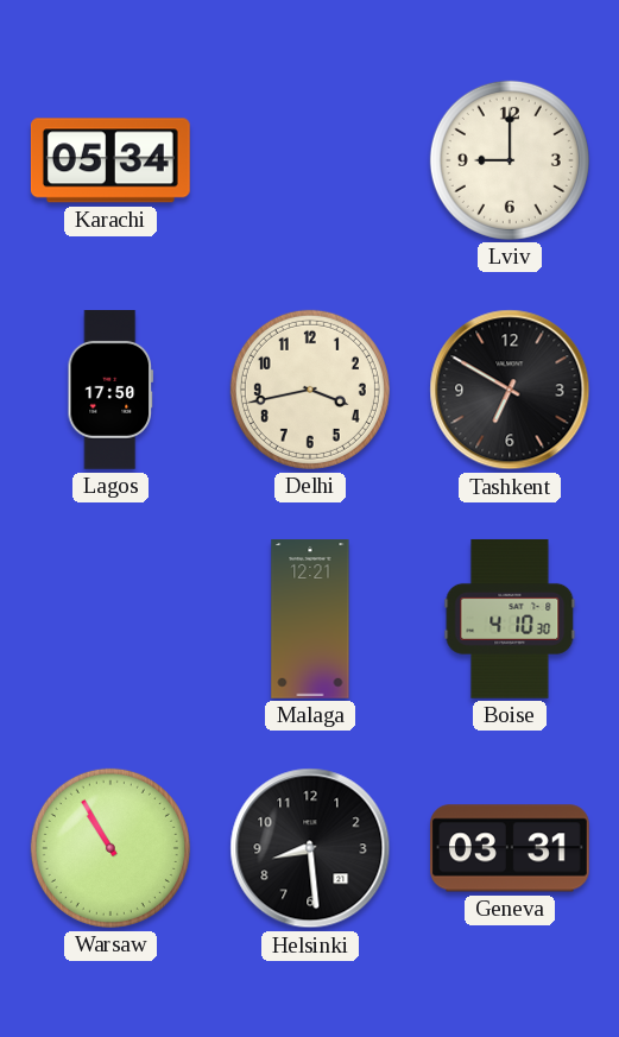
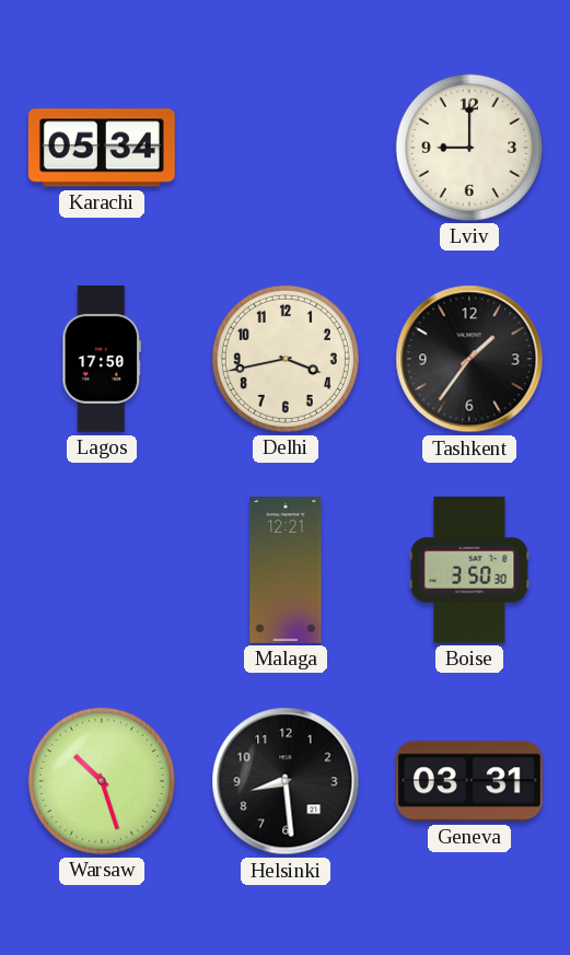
Tashkent: 6:50 -> 1:36
Boise: 4:10 -> 3:50
Warsaw: 10:55 -> 10:27
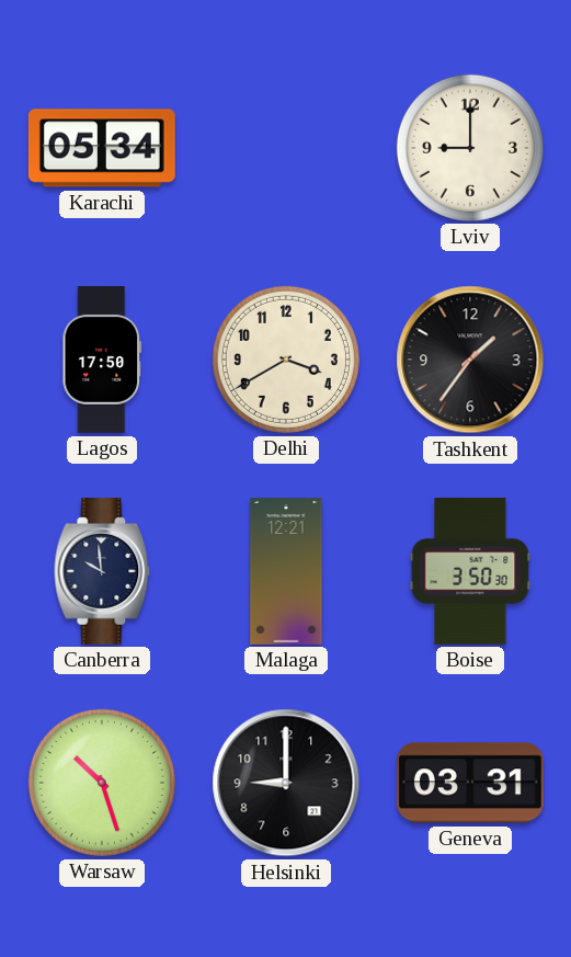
Delhi: 3:43 -> 3:40
Canberra: none -> 9:59
Helsinki: 8:29 -> 9:00
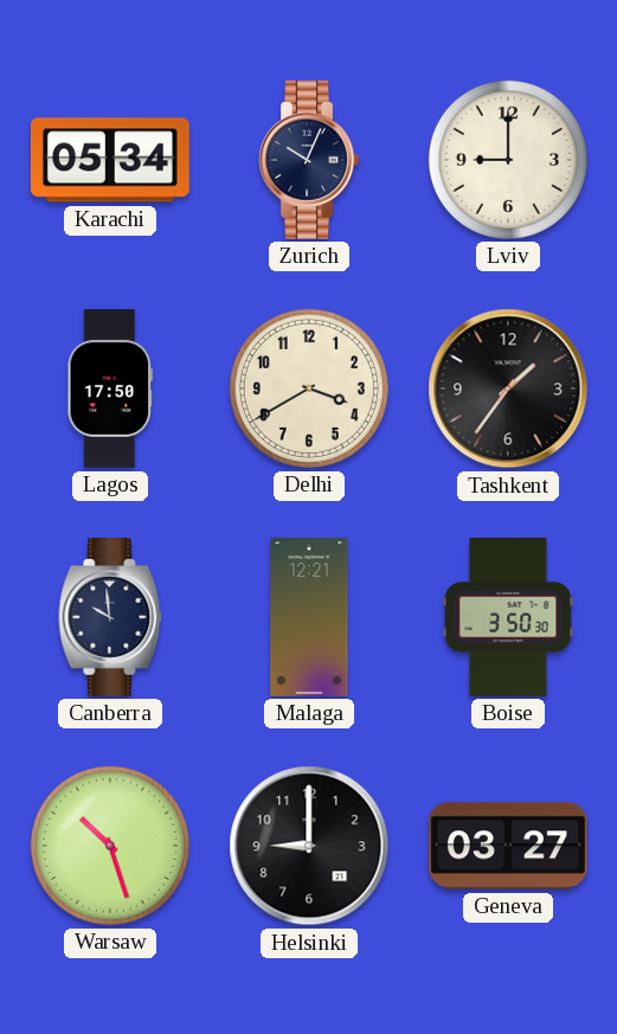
Zurich: none -> 10:04
Geneva: 03:31 -> 03:27
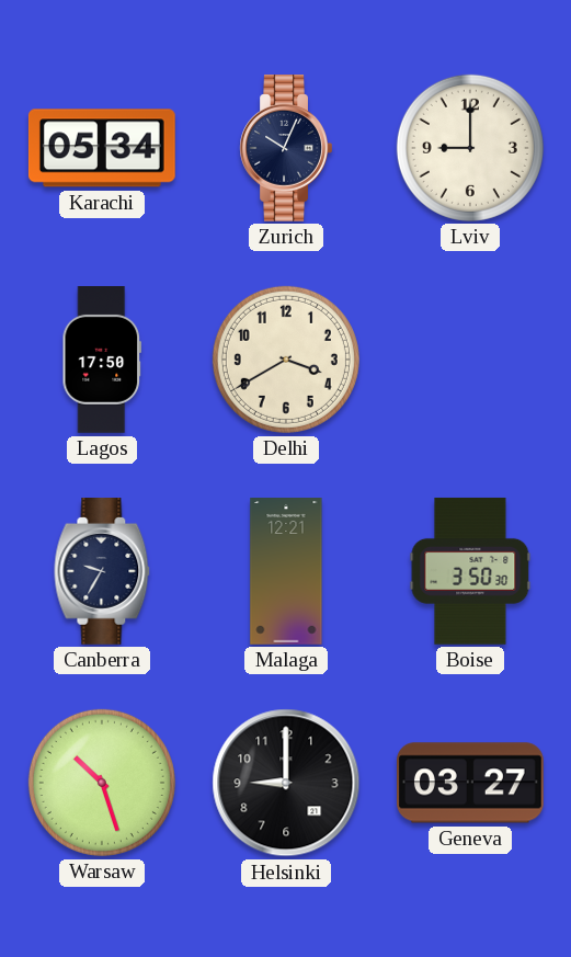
Tashkent: 1:36 -> none
Canberra: 9:59 -> 9:35
